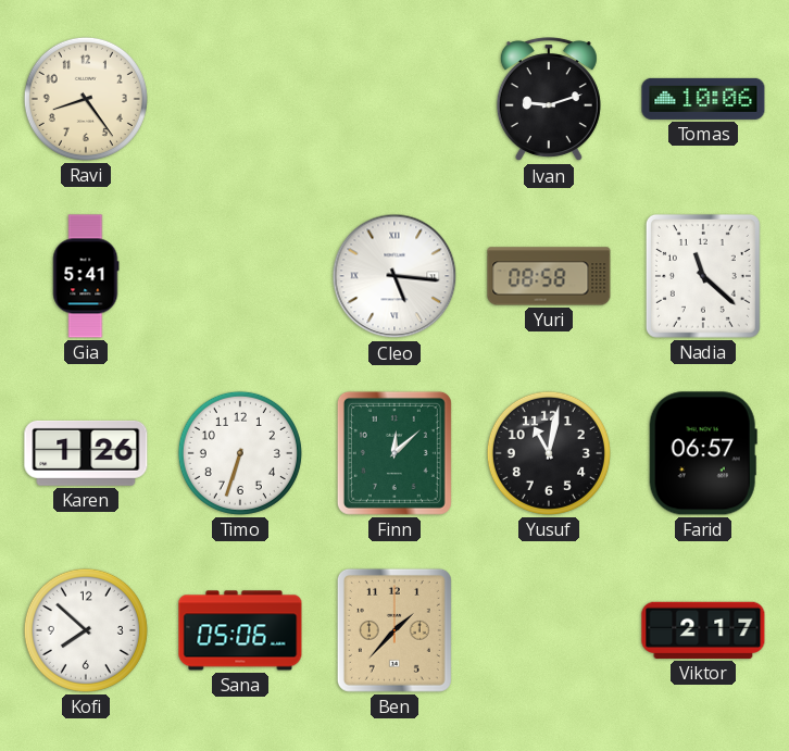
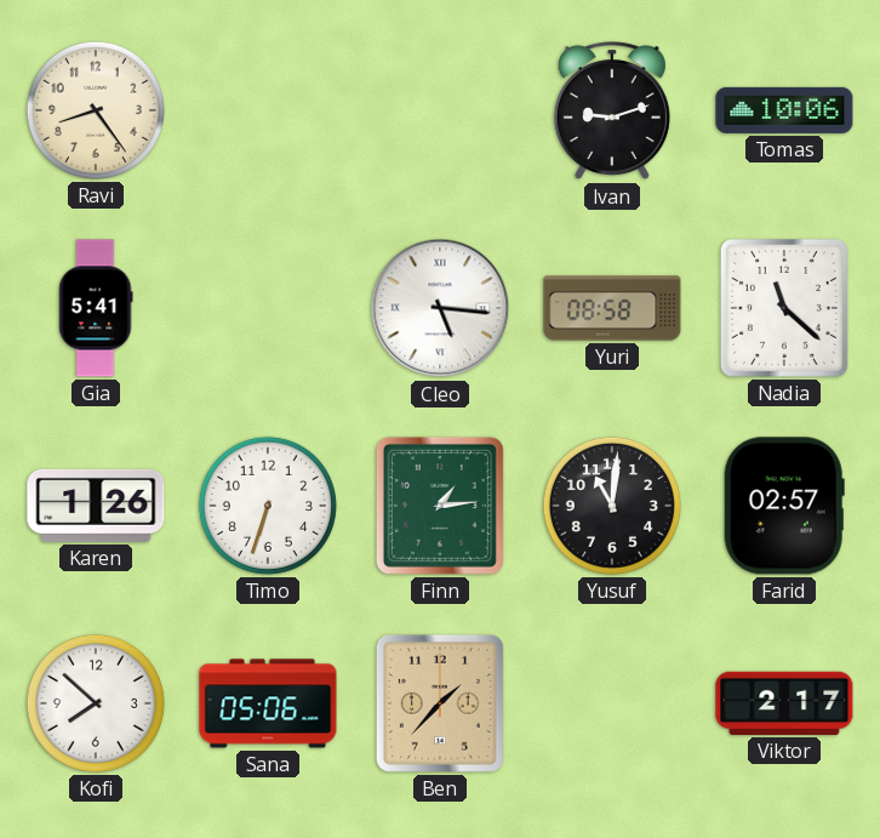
Finn: 12:08 -> 1:14
Yusuf: 11:02 -> 11:01
Farid: 06:57 -> 02:57
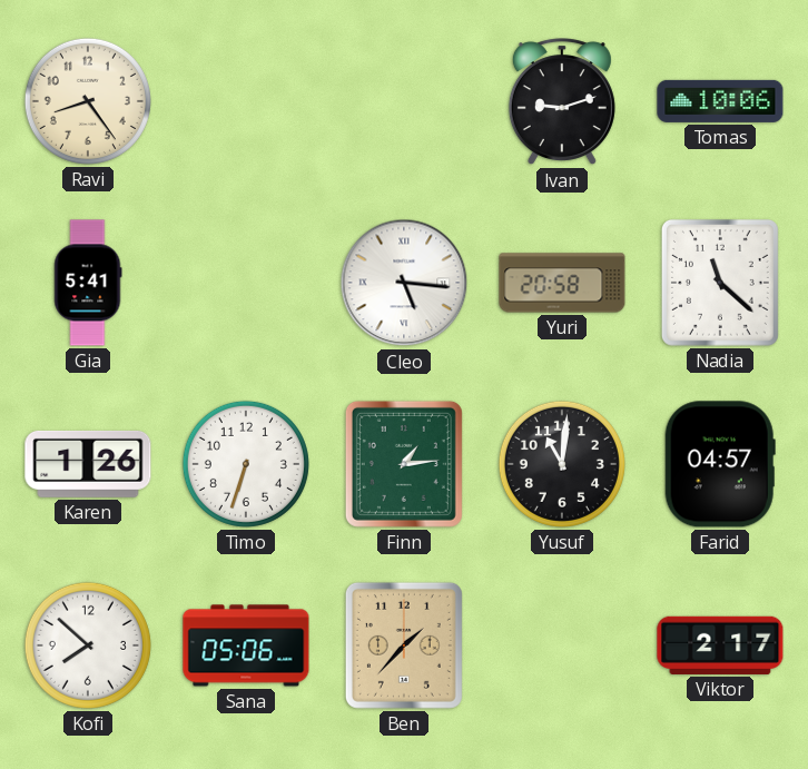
Yuri: 08:58 -> 20:58
Farid: 02:57 -> 04:57
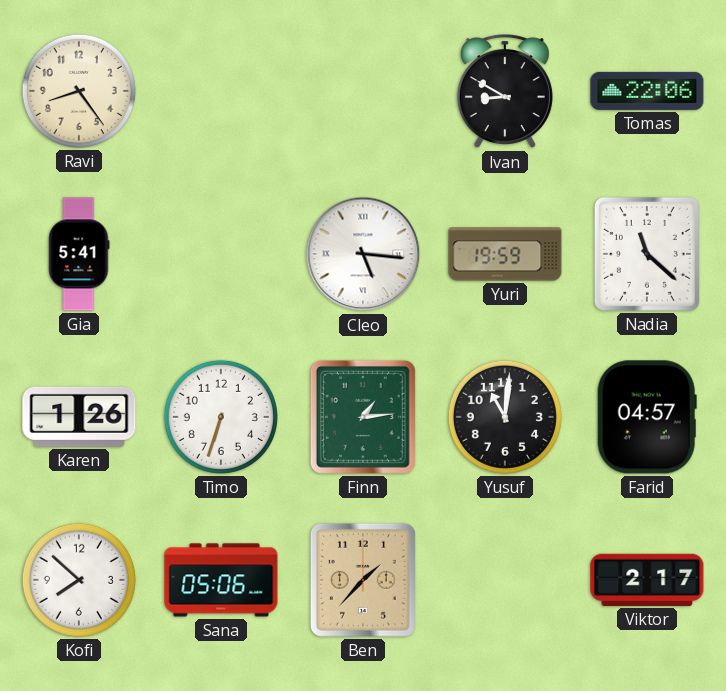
Ivan: 9:12 -> 8:50
Tomas: 10:06 -> 22:06
Yuri: 20:58 -> 19:59
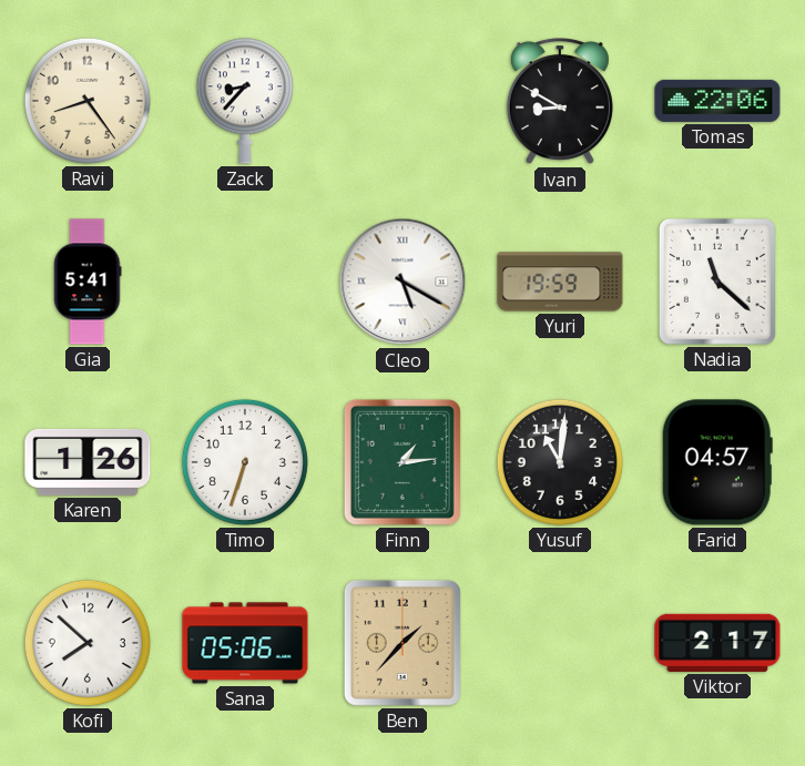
Zack: none -> 8:37
Cleo: 5:16 -> 5:20
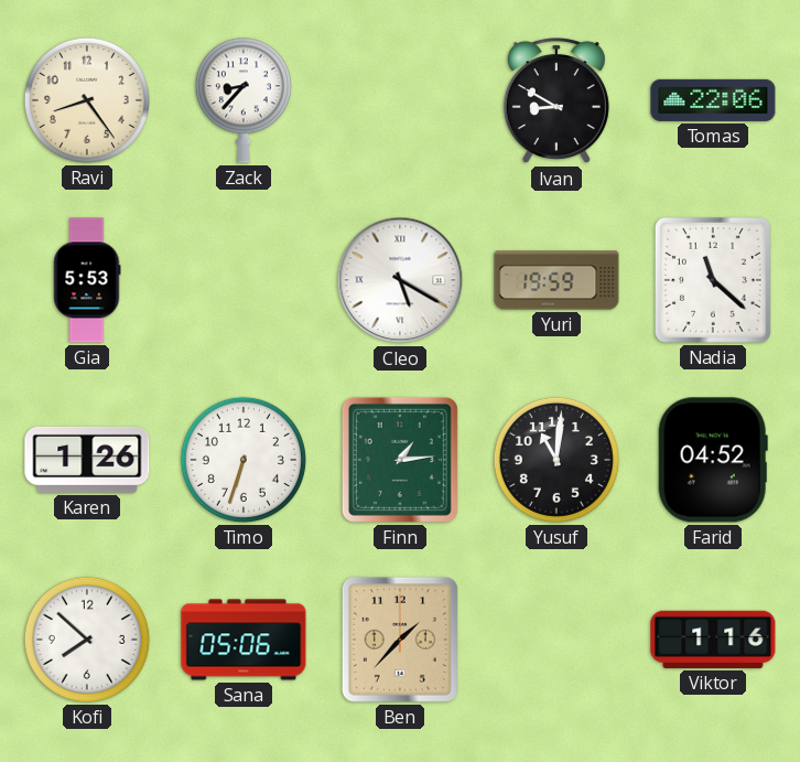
Gia: 5:41 -> 5:53
Farid: 04:57 -> 04:52
Viktor: 2:17 -> 1:16
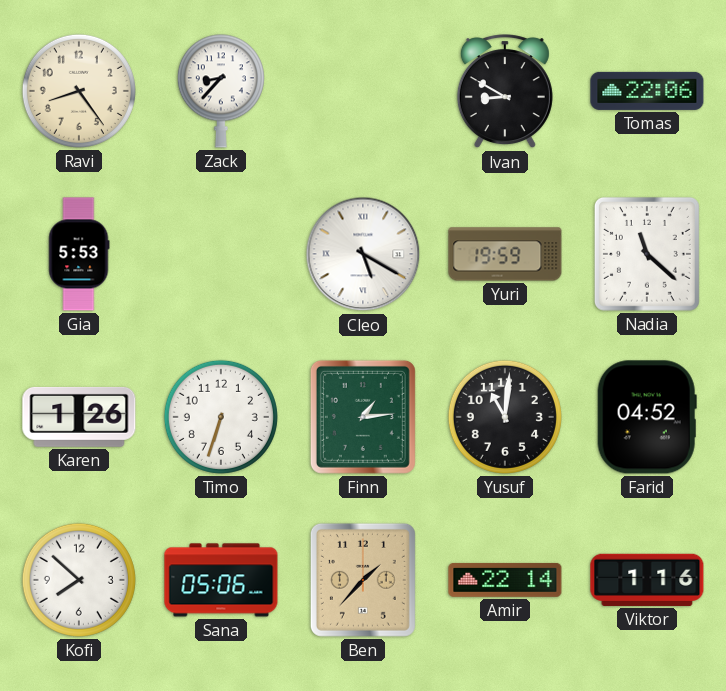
Amir: none -> 22:14
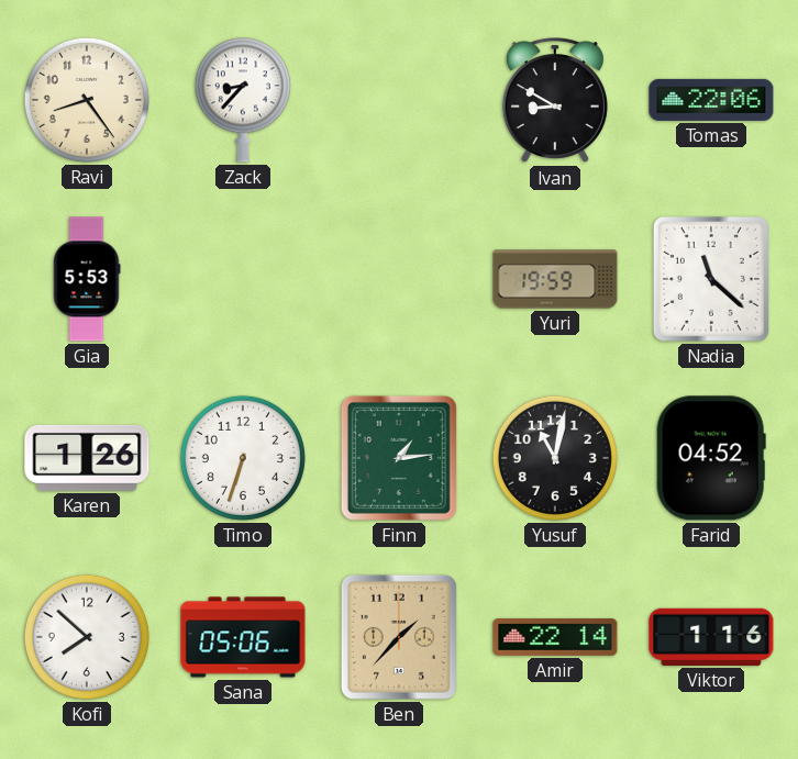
Cleo: 5:20 -> none
Yusuf: 11:01 -> 11:02
